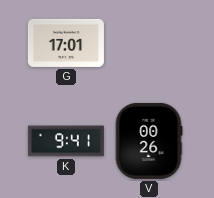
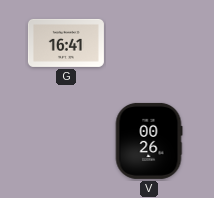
G: 17:01 -> 16:41
K: 9:41 -> none
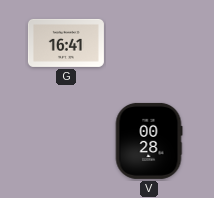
V: 00:26 -> 00:28
